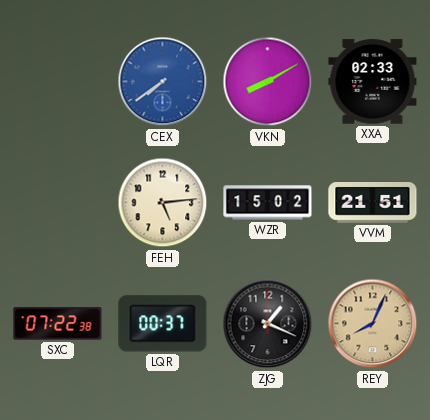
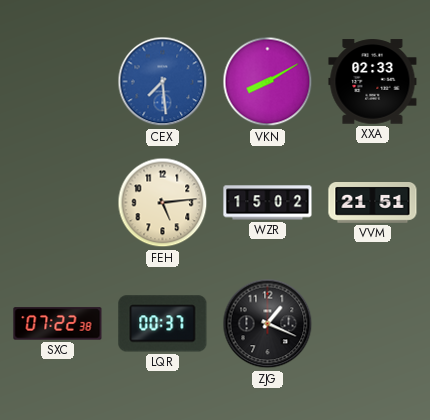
CEX: 7:39 -> 7:29
REY: 8:04 -> none
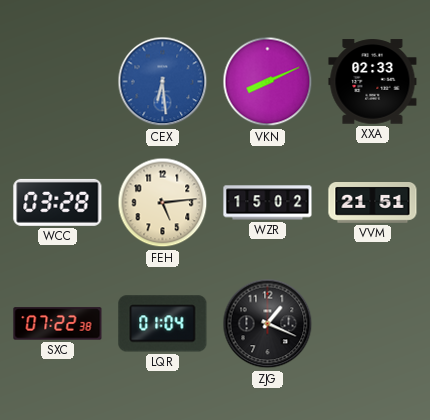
CEX: 7:29 -> 6:29
VKN: 8:10 -> 8:11
WCC: none -> 03:28
LQR: 00:37 -> 01:04
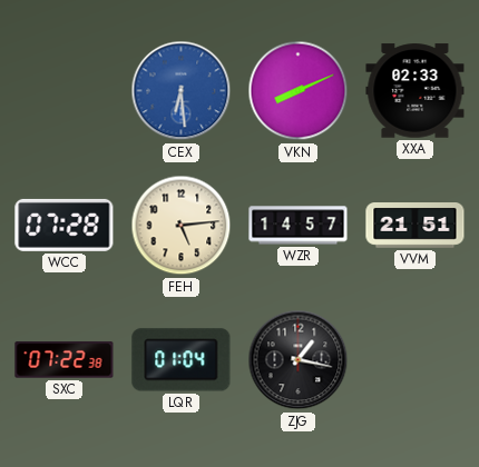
WCC: 03:28 -> 07:28
WZR: 15:02 -> 14:57
ZJG: 1:19 -> 1:17
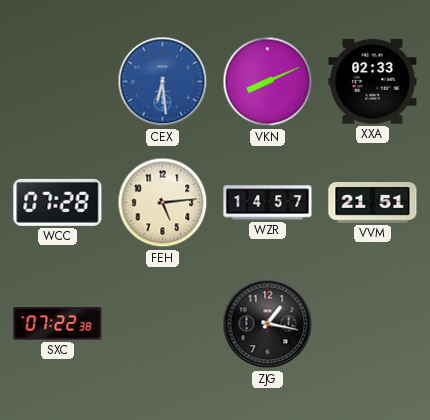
LQR: 01:04 -> none
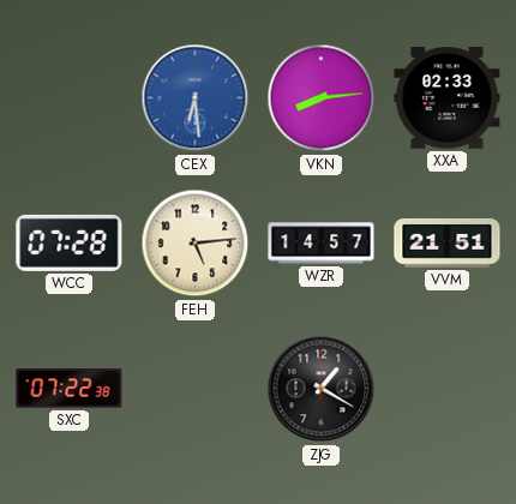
VKN: 8:11 -> 8:14
ZJG: 1:17 -> 1:20
